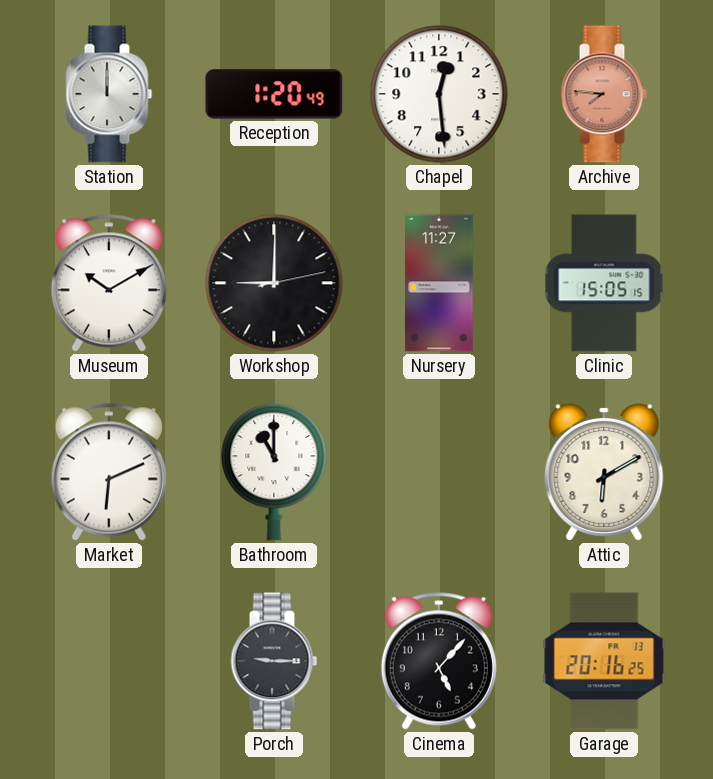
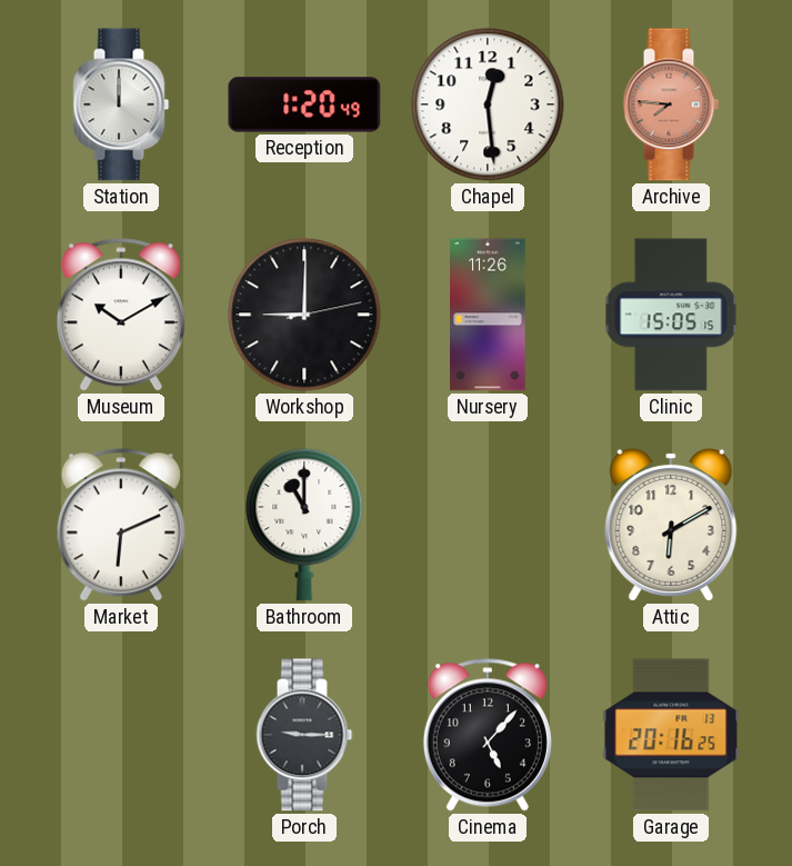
Nursery: 11:27 -> 11:26
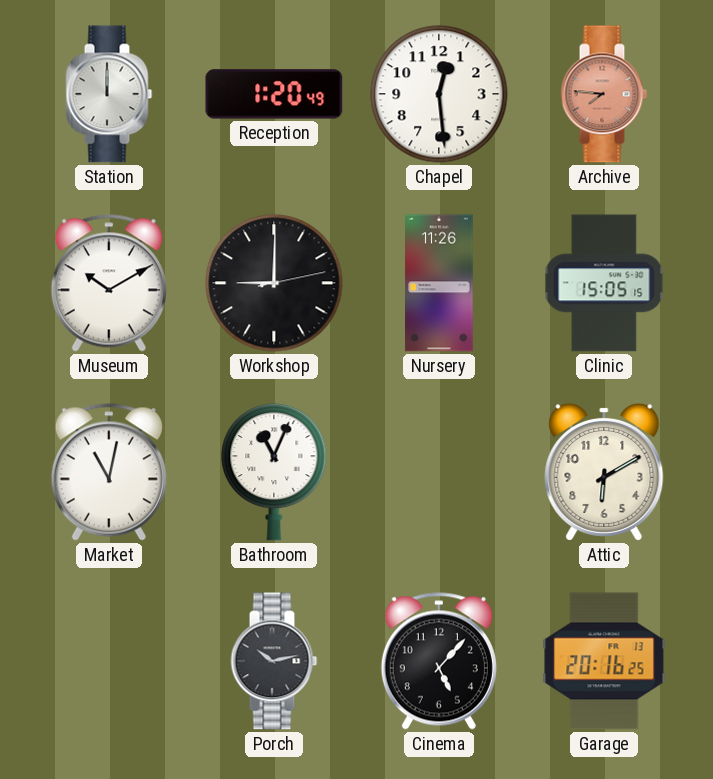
Market: 6:11 -> 11:02
Bathroom: 11:00 -> 11:04
Porch: 9:15 -> 10:13
